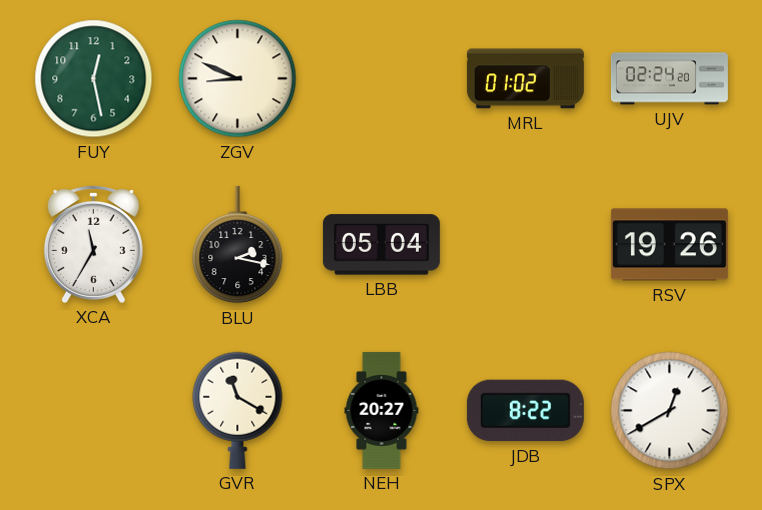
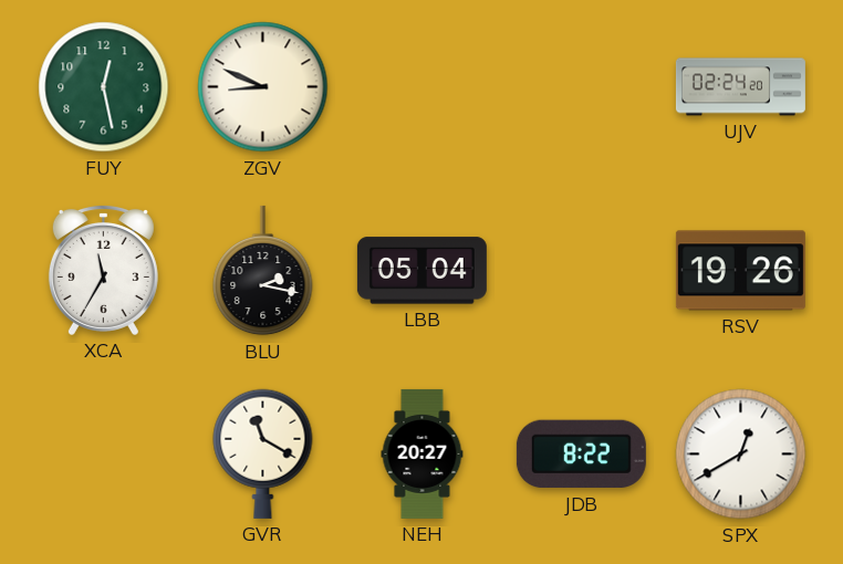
MRL: 01:02 -> none
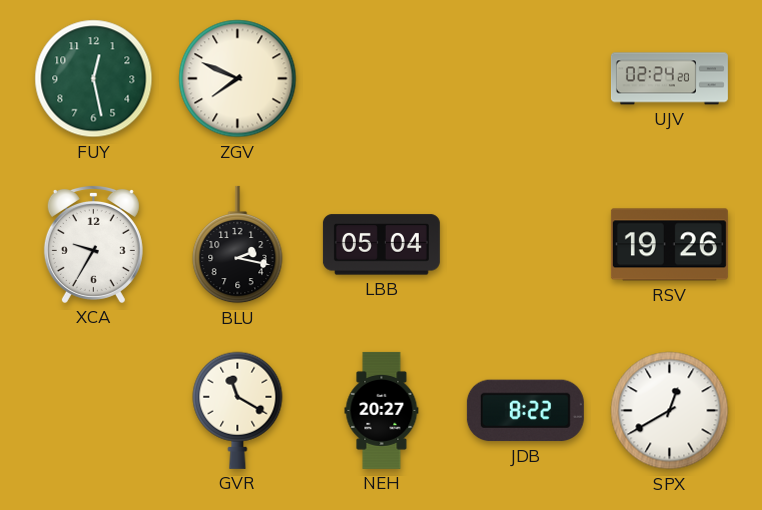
ZGV: 8:49 -> 7:49
XCA: 11:35 -> 9:35
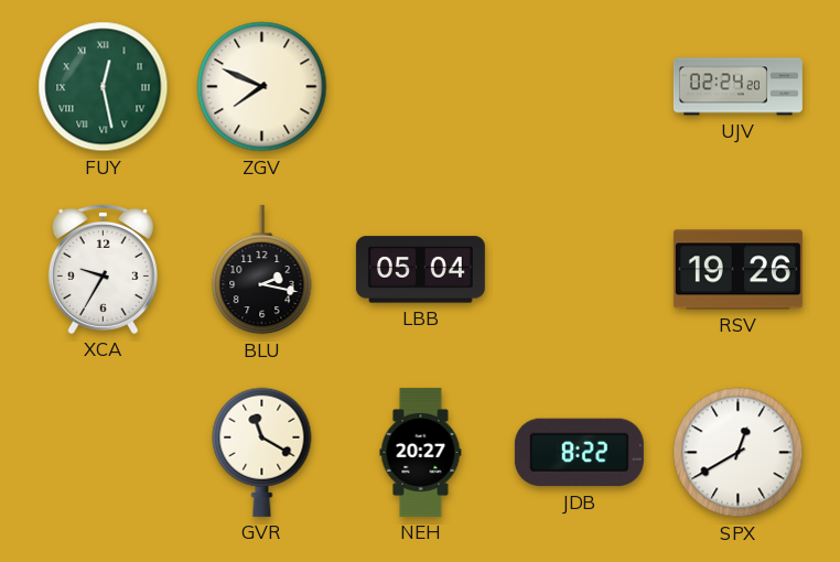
FUY numerals: Arabic -> Roman
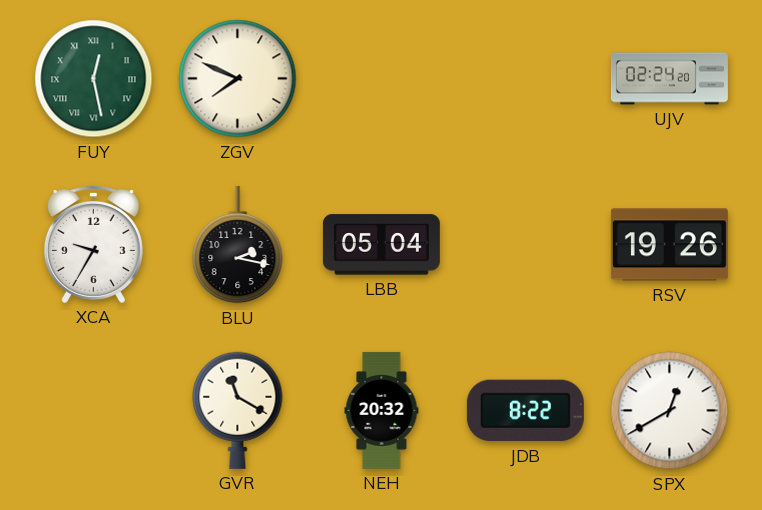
NEH: 20:27 -> 20:32
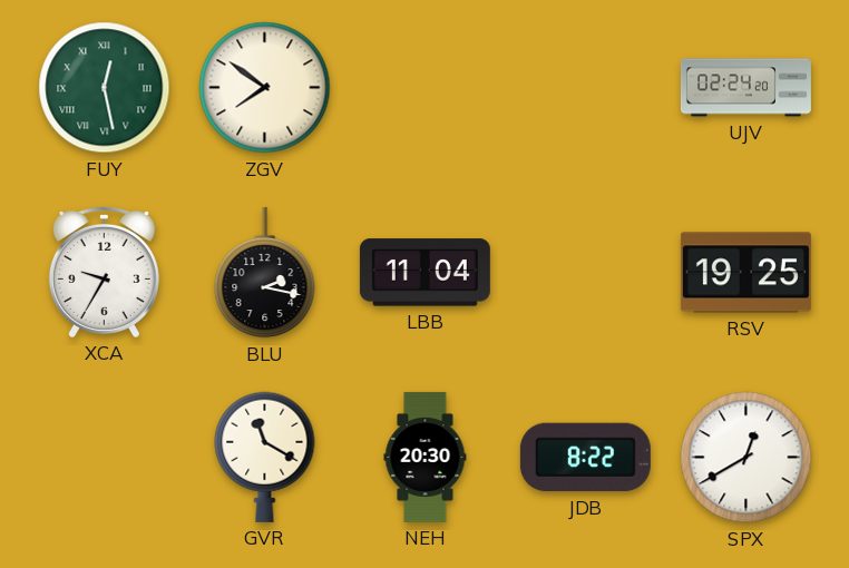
ZGV: 7:49 -> 7:51
LBB: 05:04 -> 11:04
RSV: 19:26 -> 19:25
NEH: 20:32 -> 20:30
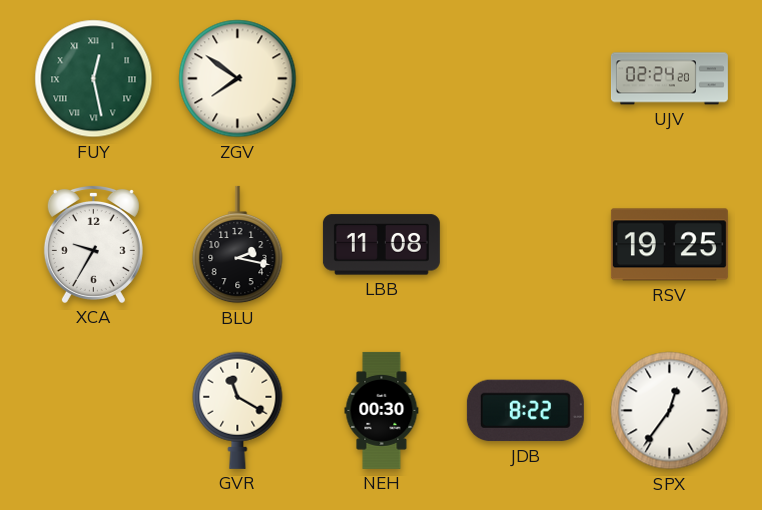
LBB: 11:04 -> 11:08
NEH: 20:30 -> 00:30
SPX: 12:40 -> 12:36
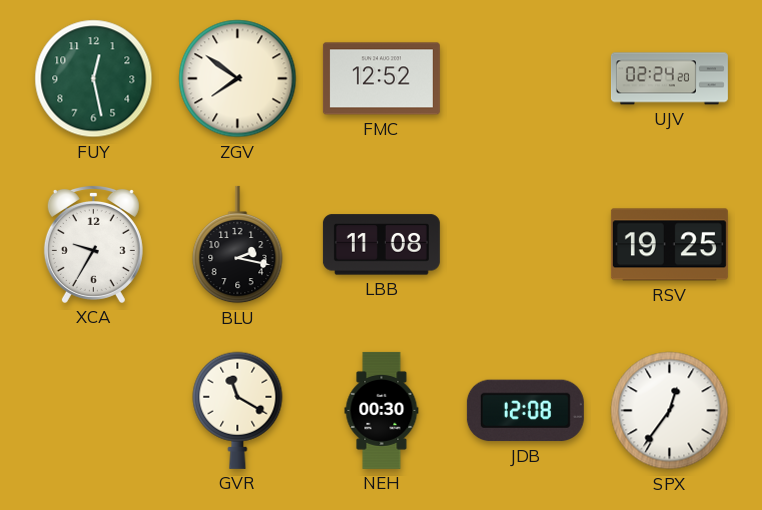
FUY numerals: Roman -> Arabic
FMC: none -> 12:52
JDB: 8:22 -> 12:08
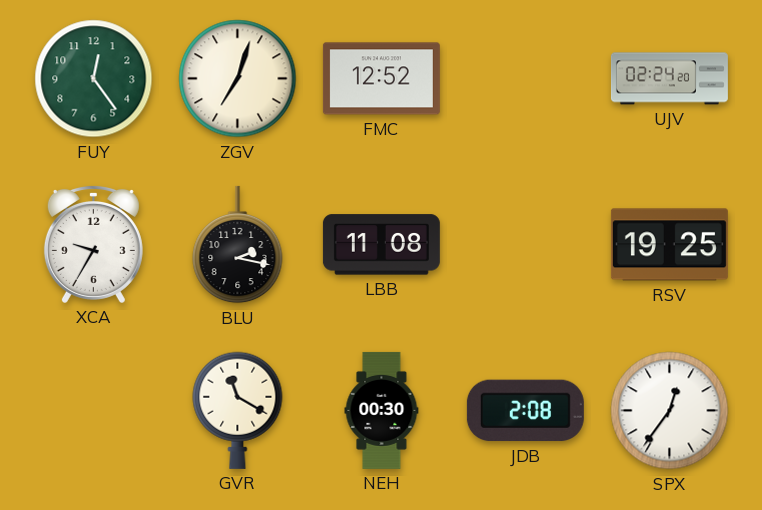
FUY: 12:28 -> 12:24
ZGV: 7:51 -> 7:03
JDB: 12:08 -> 2:08
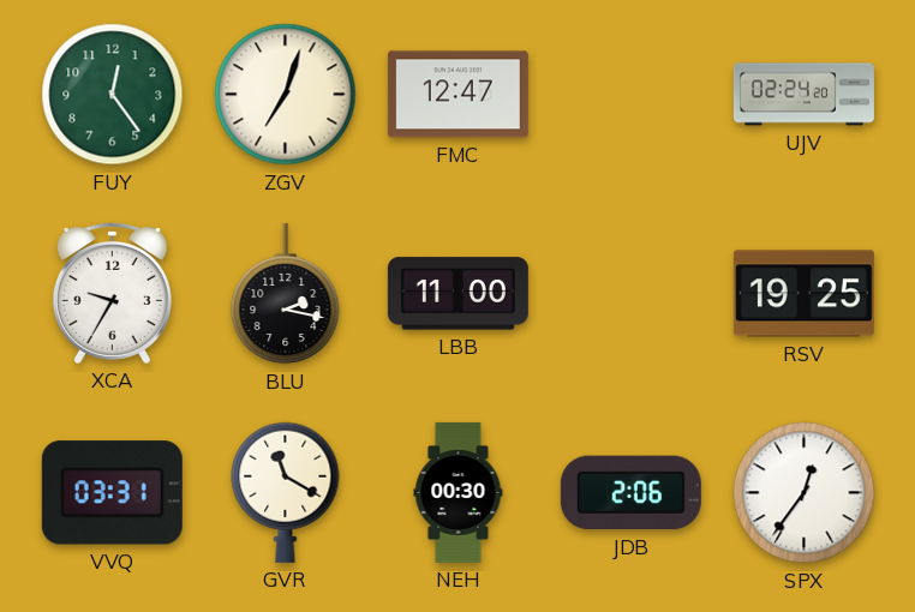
FMC: 12:52 -> 12:47
LBB: 11:08 -> 11:00
VVQ: none -> 03:31
JDB: 2:08 -> 2:06
